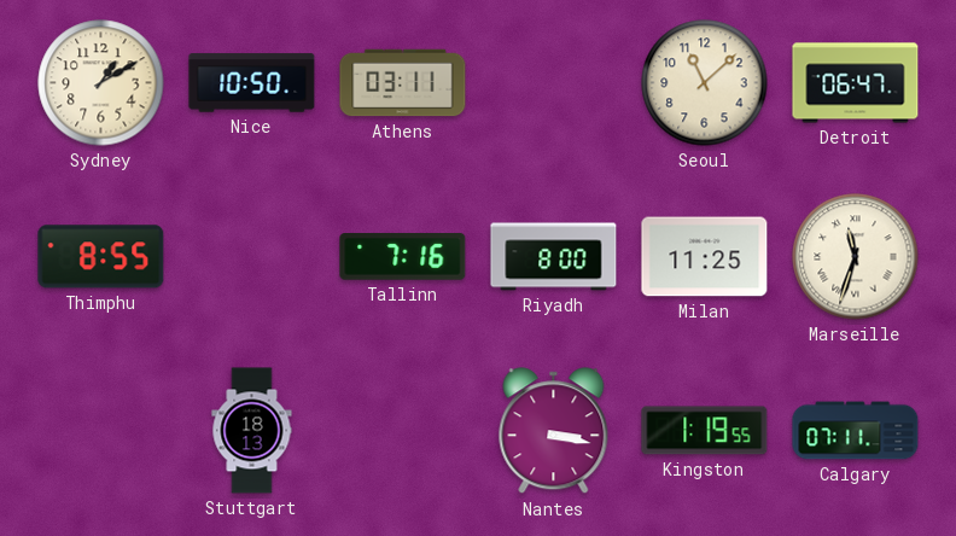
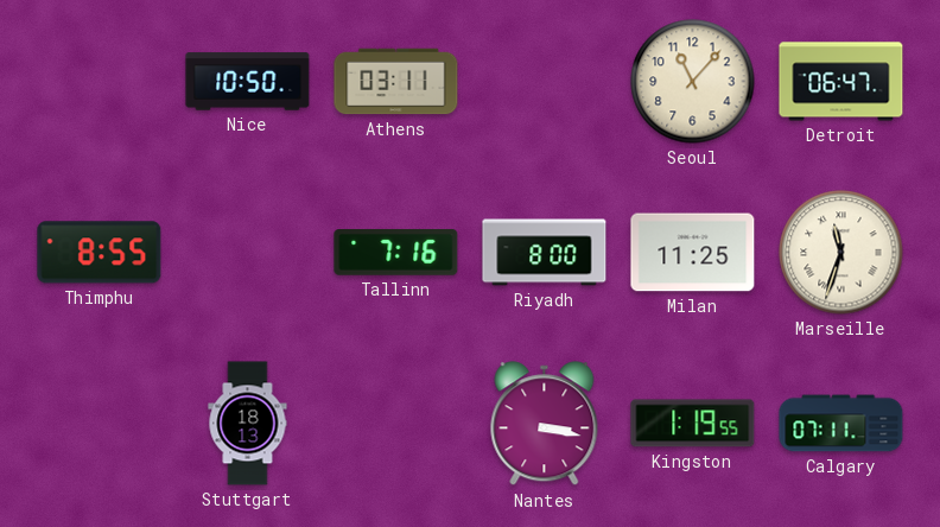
Sydney: 1:10 -> none
Seoul: 11:08 -> 11:07
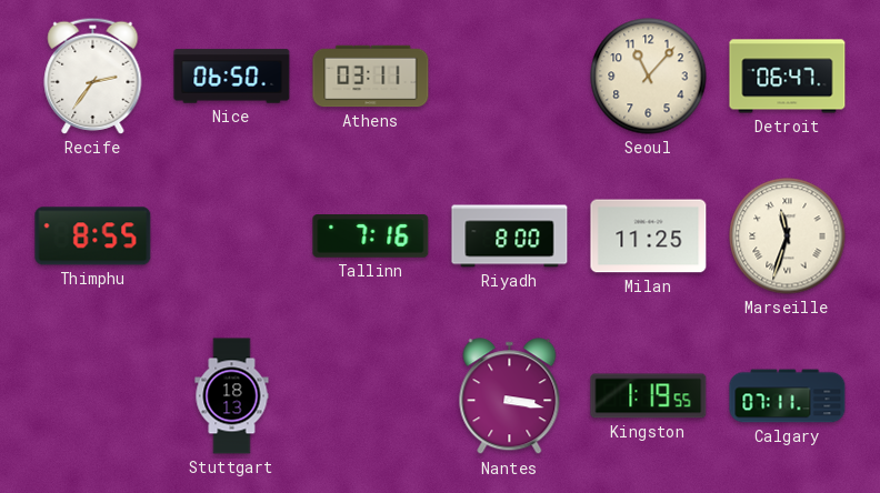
Recife: none -> 2:36
Nice: 10:50 -> 06:50
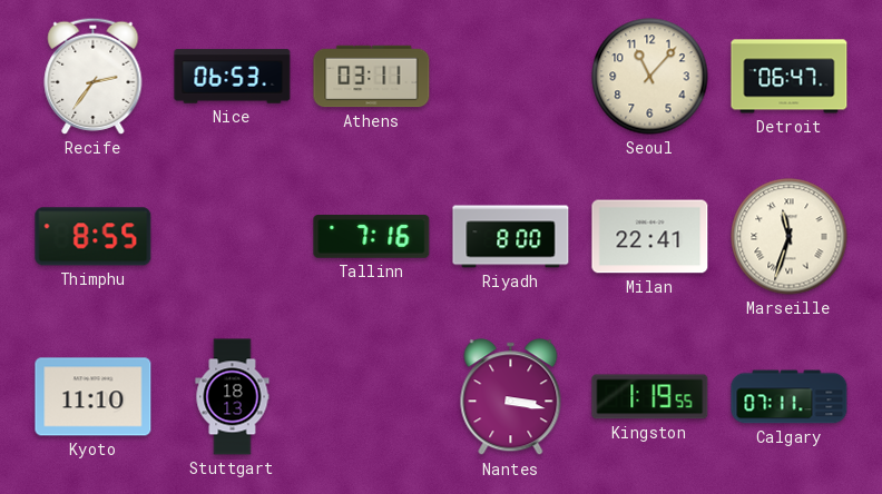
Nice: 06:50 -> 06:53
Milan: 11:25 -> 22:41
Kyoto: none -> 11:10
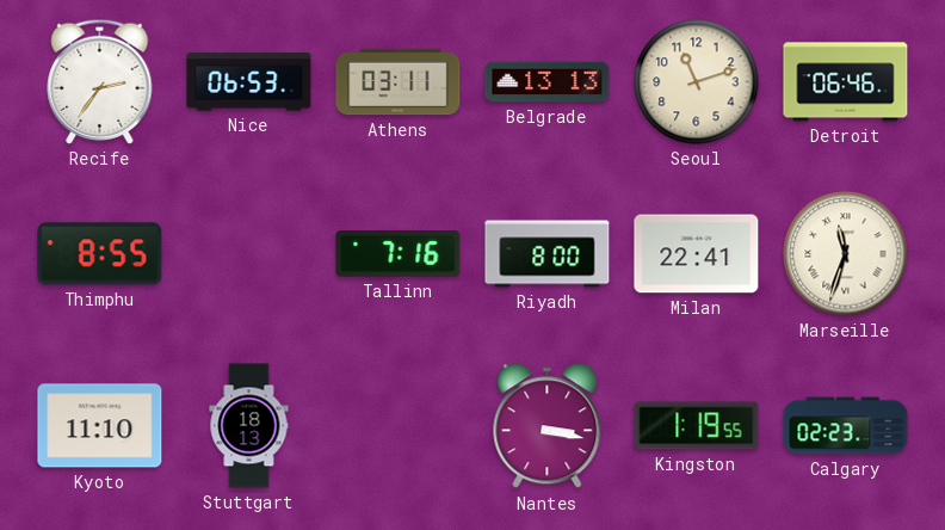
Belgrade: none -> 13:13
Seoul: 11:07 -> 11:12
Detroit: 06:47 -> 06:46
Calgary: 07:11 -> 02:23
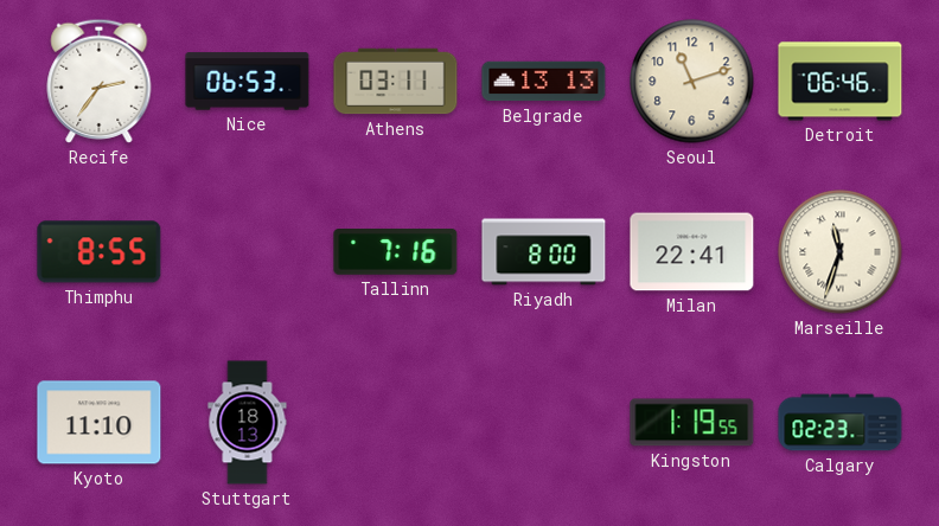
Nantes: 3:17 -> none
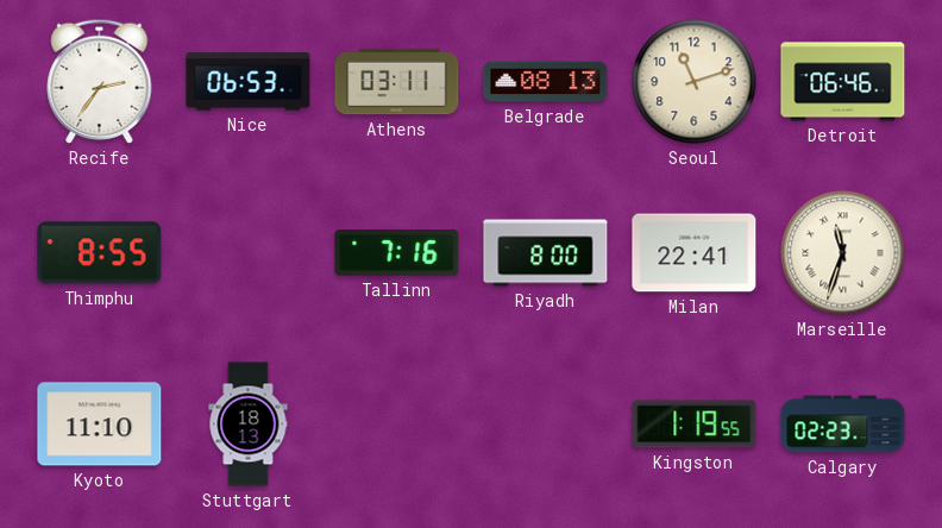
Belgrade: 13:13 -> 08:13
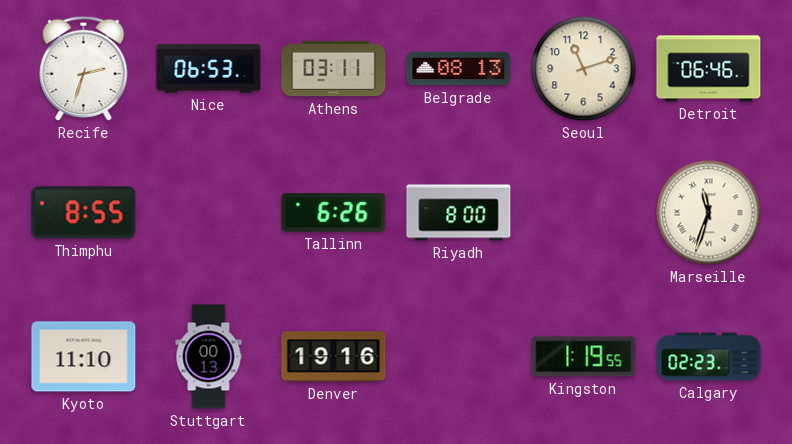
Recife: 2:36 -> 2:33
Tallinn: 7:16 -> 6:26
Milan: 22:41 -> none
Stuttgart: 18:13 -> 00:13
Denver: none -> 19:16
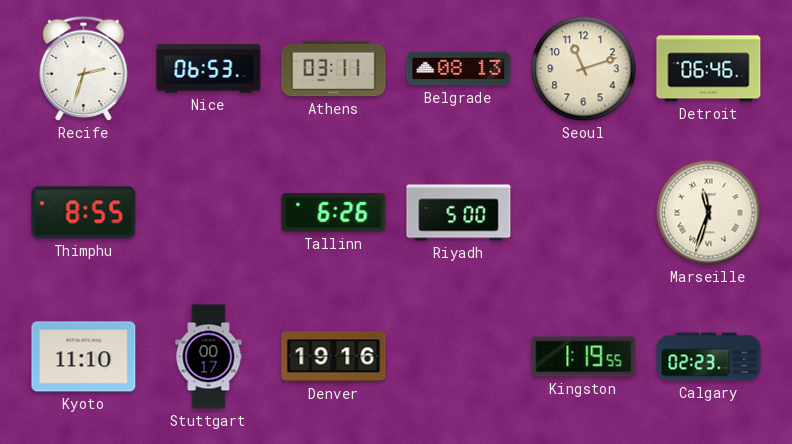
Riyadh: 8:00 -> 5:00
Stuttgart: 00:13 -> 00:17
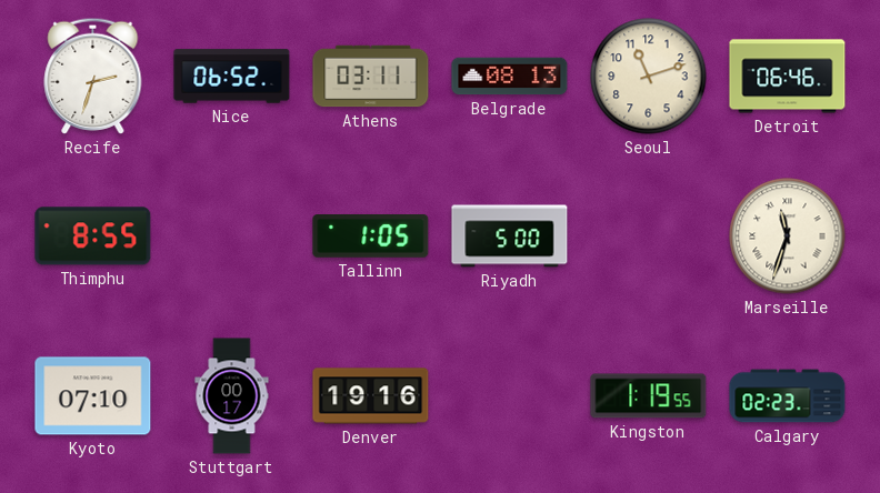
Nice: 06:53 -> 06:52
Tallinn: 6:26 -> 1:05
Kyoto: 11:10 -> 07:10
